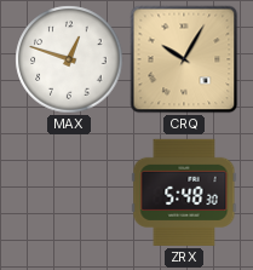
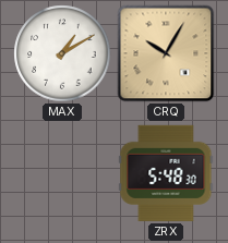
MAX: 12:48 -> 1:10
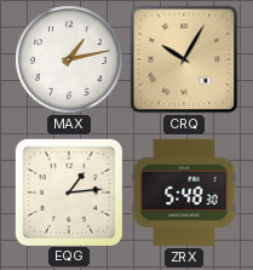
MAX: 1:10 -> 1:13
EQG: none -> 1:14
